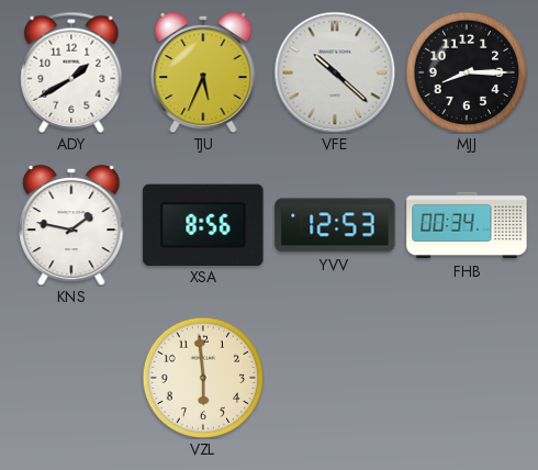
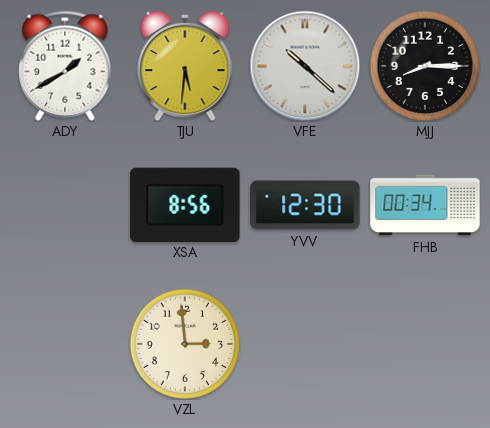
TJU: 5:34 -> 5:31
KNS: 1:47 -> none
YVV: 12:53 -> 12:30
VZL: 5:59 -> 2:59
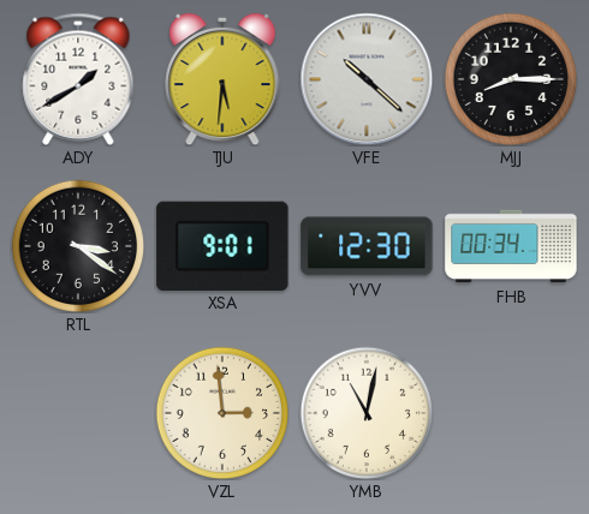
RTL: none -> 3:21
XSA: 8:56 -> 9:01
YMB: none -> 11:02
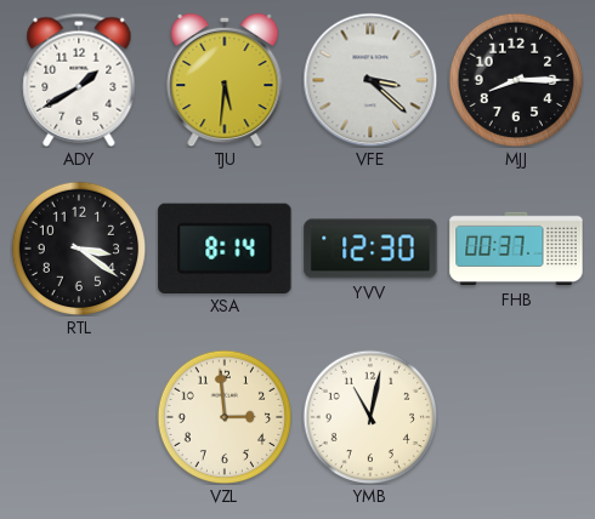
VFE: 10:22 -> 3:22
XSA: 9:01 -> 8:14
FHB: 00:34 -> 00:37
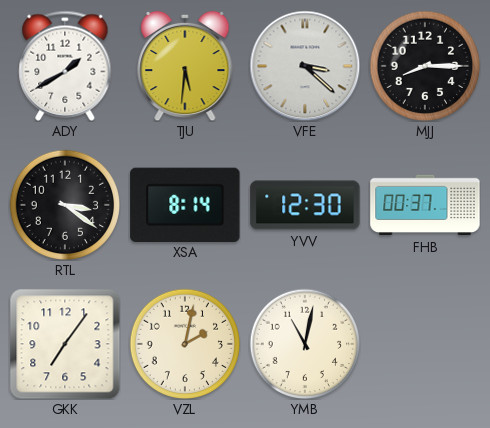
GKK: none -> 7:06
VZL: 2:59 -> 2:02
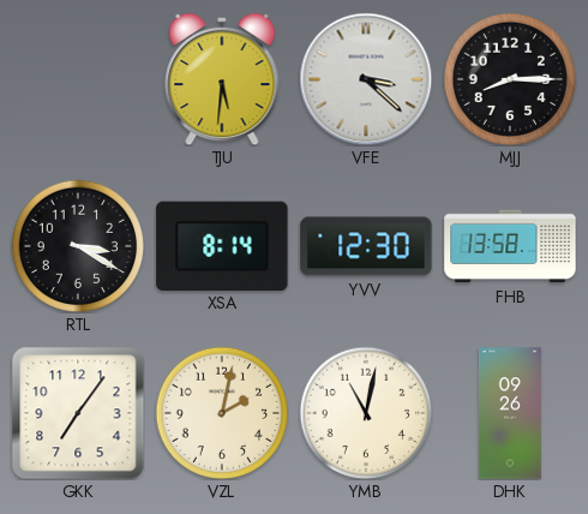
ADY: 1:40 -> none
RTL: 3:21 -> 3:20
FHB: 00:37 -> 13:58
DHK: none -> 09:26
